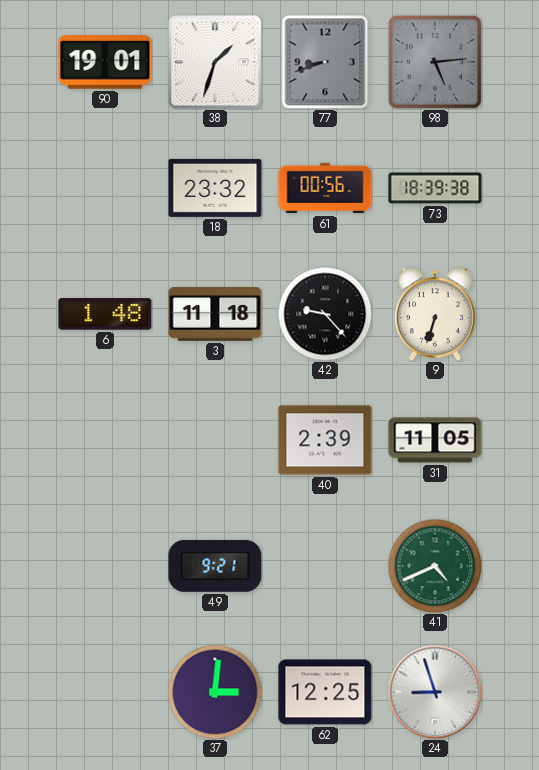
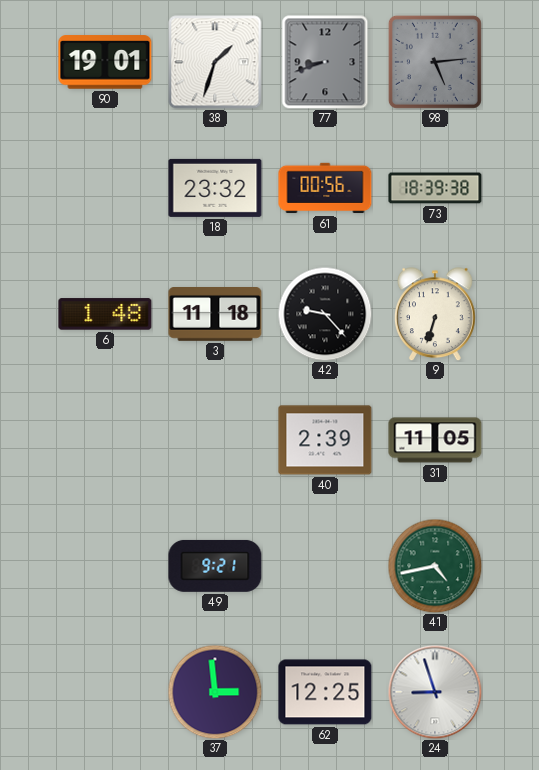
41: 4:41 -> 4:43
37: 3:01 -> 2:59
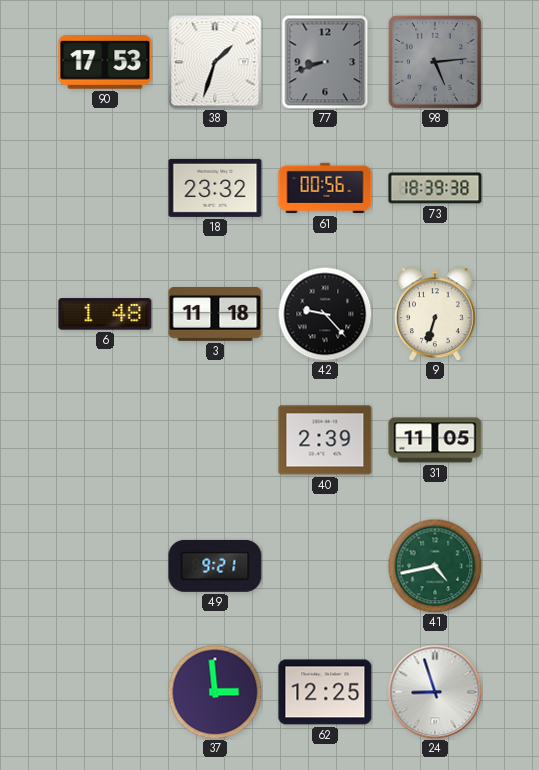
90: 19:01 -> 17:53
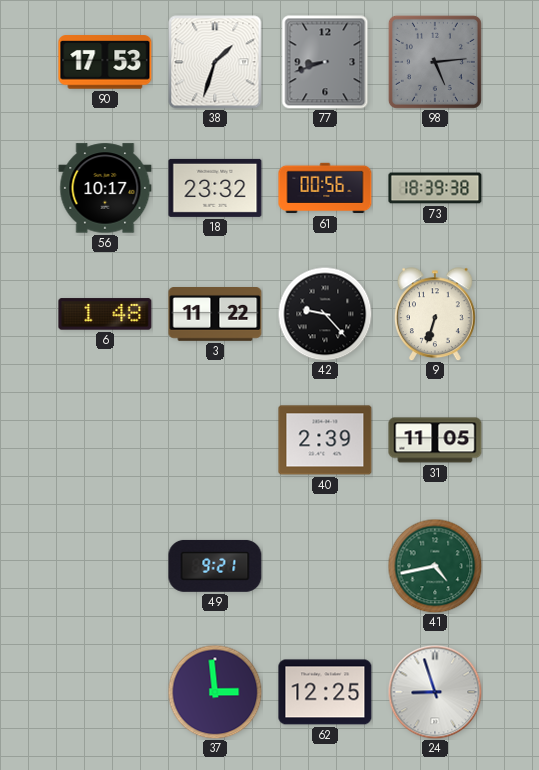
56: none -> 10:17
3: 11:18 -> 11:22
